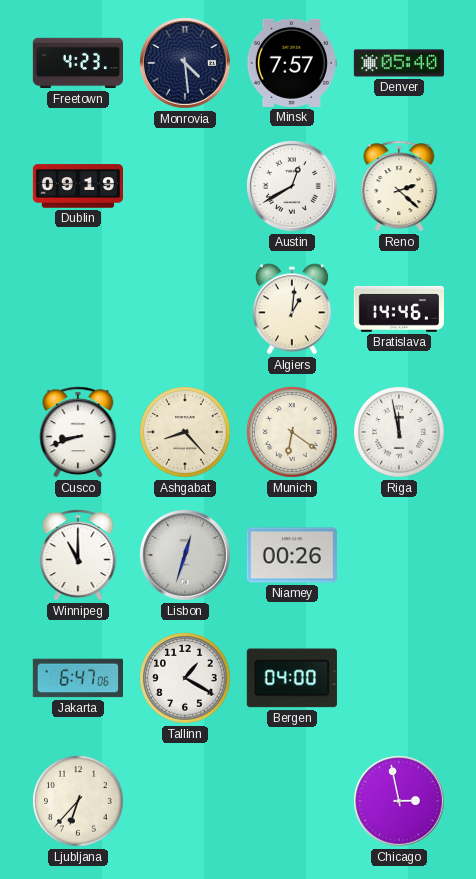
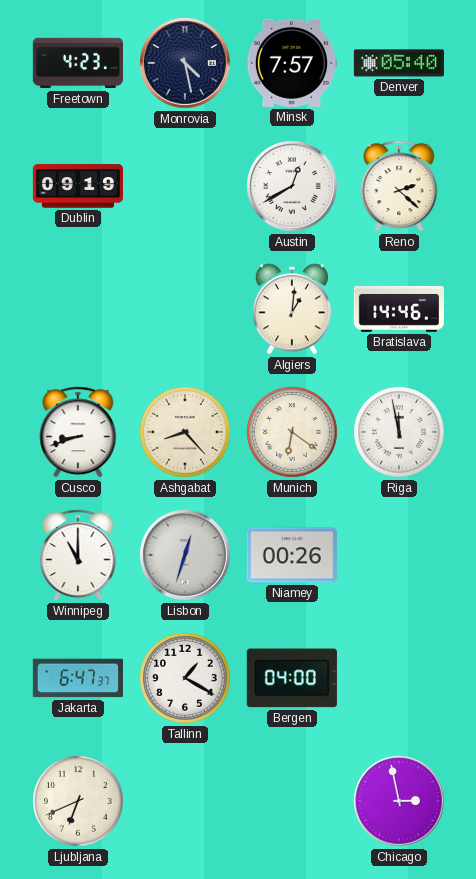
Monrovia: 4:29 -> 4:28
Jakarta: 6:47:06 -> 6:47:37
Ljubljana: 6:37 -> 6:41
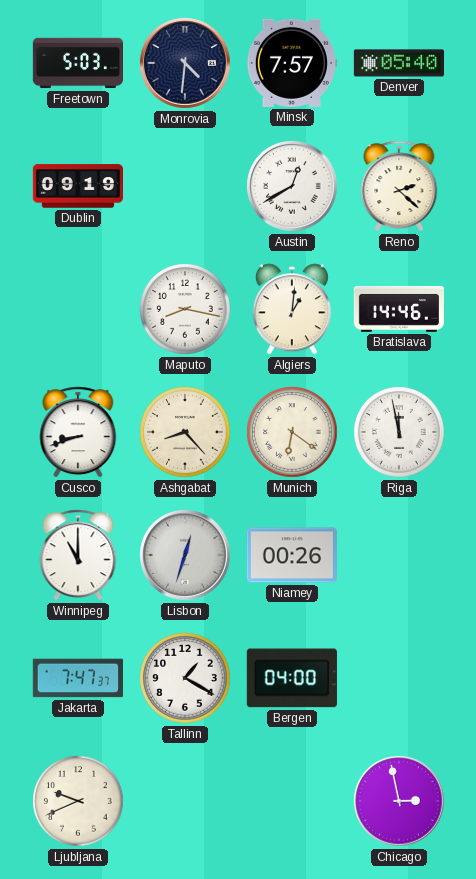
Freetown: 4:23 -> 5:03
Monrovia: 4:28 -> 4:31
Maputo: none -> 8:17
Jakarta: 6:47 -> 7:47
Ljubljana: 6:41 -> 9:41
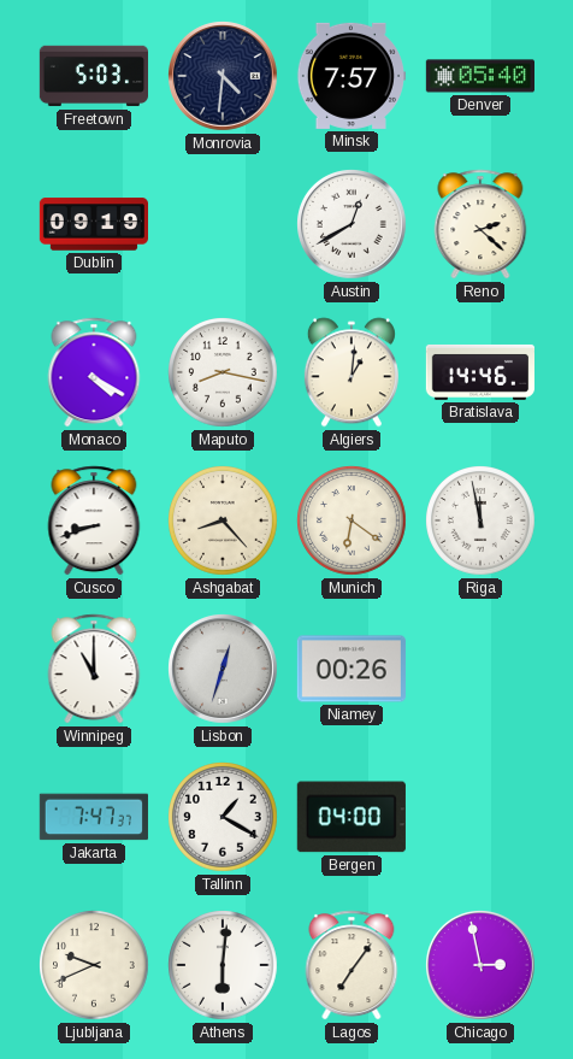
Monaco: none -> 4:20
Athens: none -> 6:01
Lagos: none -> 7:06
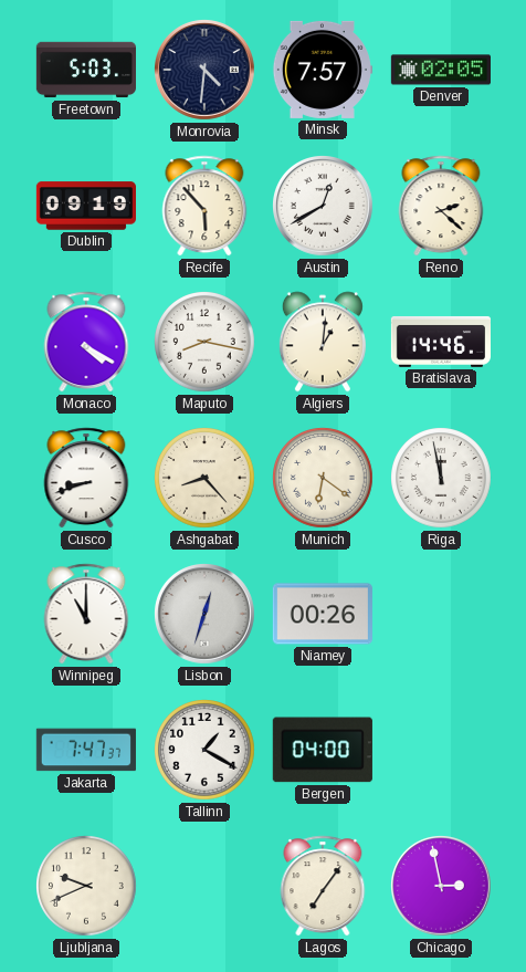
Denver: 05:40 -> 02:05
Recife: none -> 5:53
Athens: 6:01 -> none
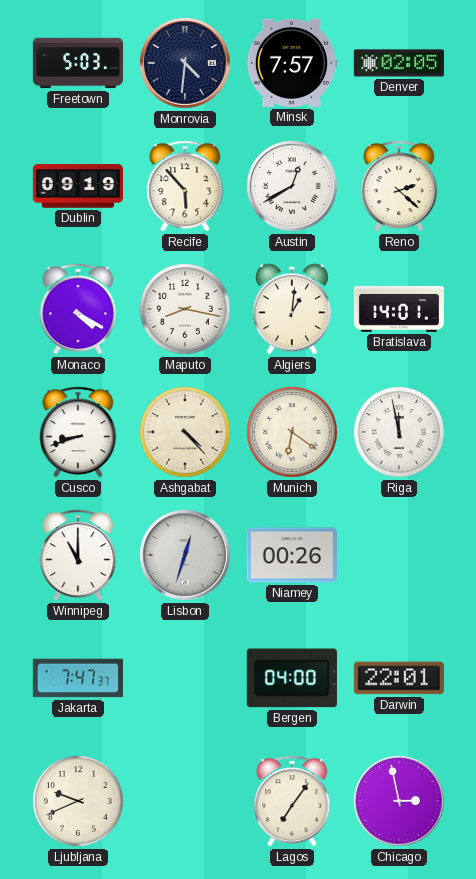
Bratislava: 14:46 -> 14:01
Ashgabat: 8:23 -> 4:23
Tallinn: 1:20 -> none
Darwin: none -> 22:01
